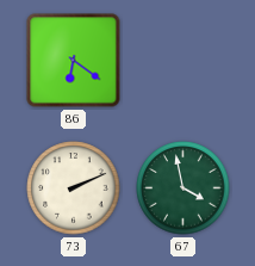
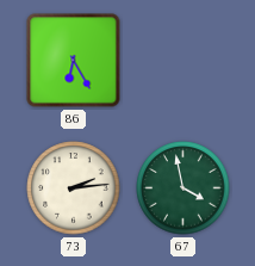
86: 6:21 -> 6:25
73: 2:11 -> 2:14
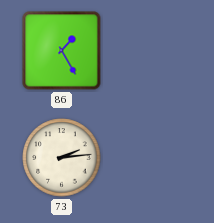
86: 6:25 -> 1:25
67: 3:58 -> none
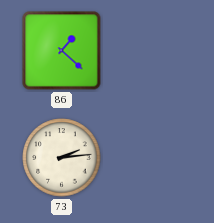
86: 1:25 -> 1:22
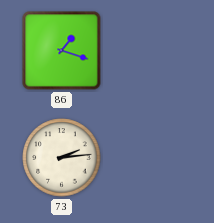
86: 1:22 -> 1:18
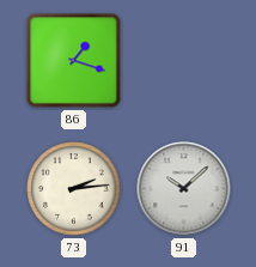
91: none -> 10:08
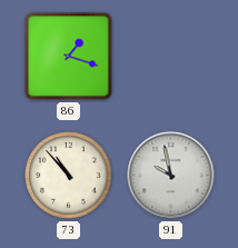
73: 2:14 -> 10:53
91: 10:08 -> 9:58
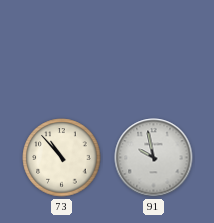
86: 1:18 -> none
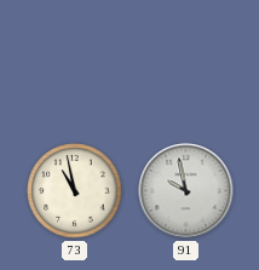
73: 10:53 -> 10:58
